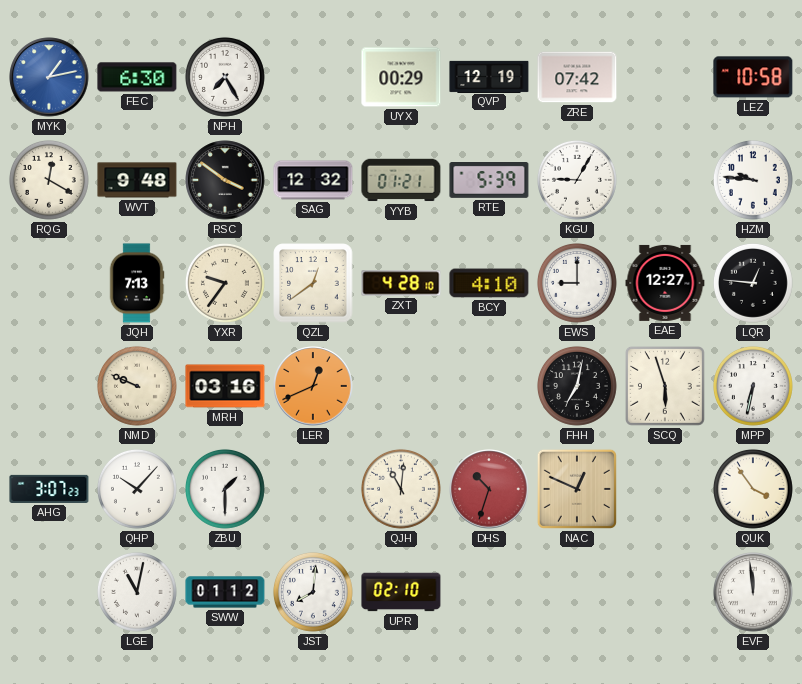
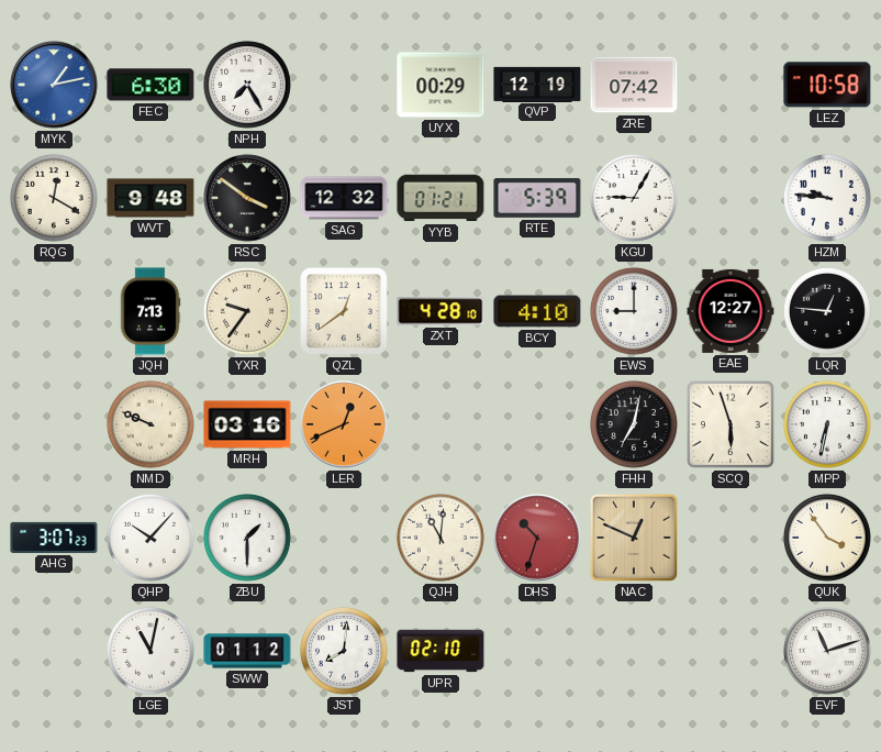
EVF: 11:59 -> 11:12
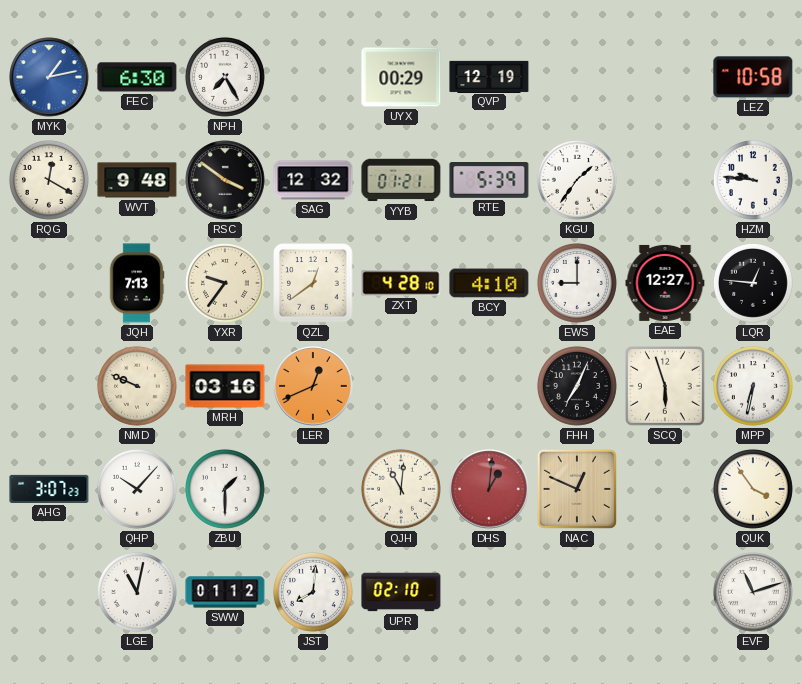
ZRE: 07:42 -> none
KGU: 9:05 -> 1:36
FHH: 7:02 -> 7:04
DHS: 10:33 -> 1:01
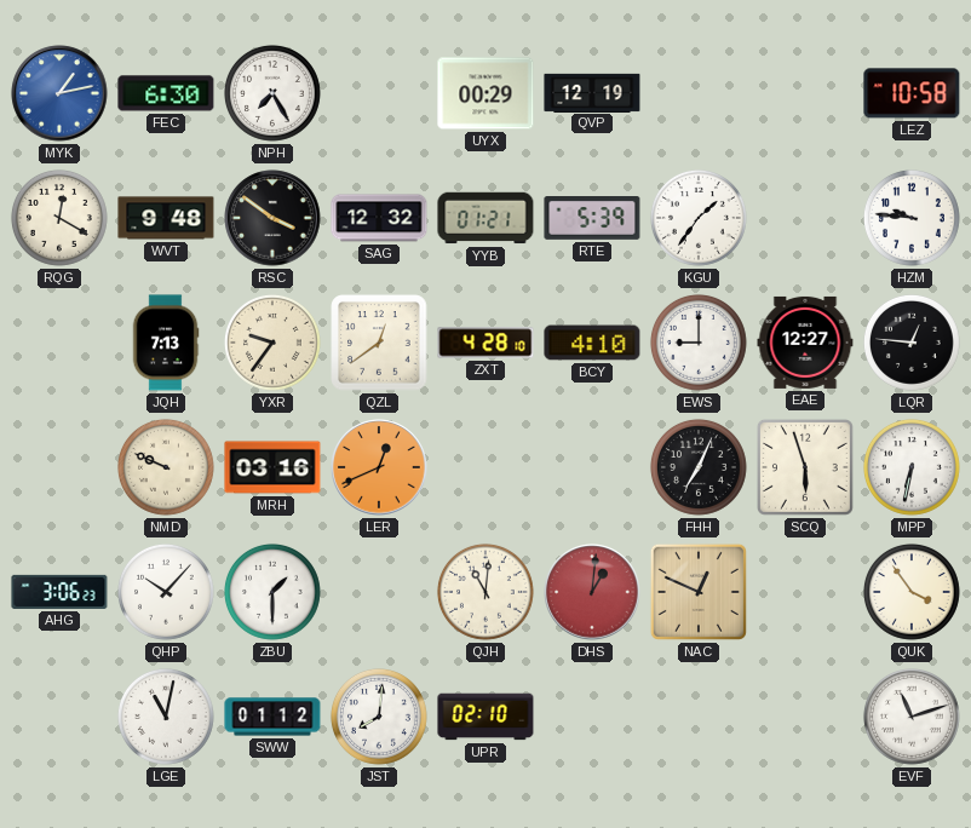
AHG: 3:07 -> 3:06
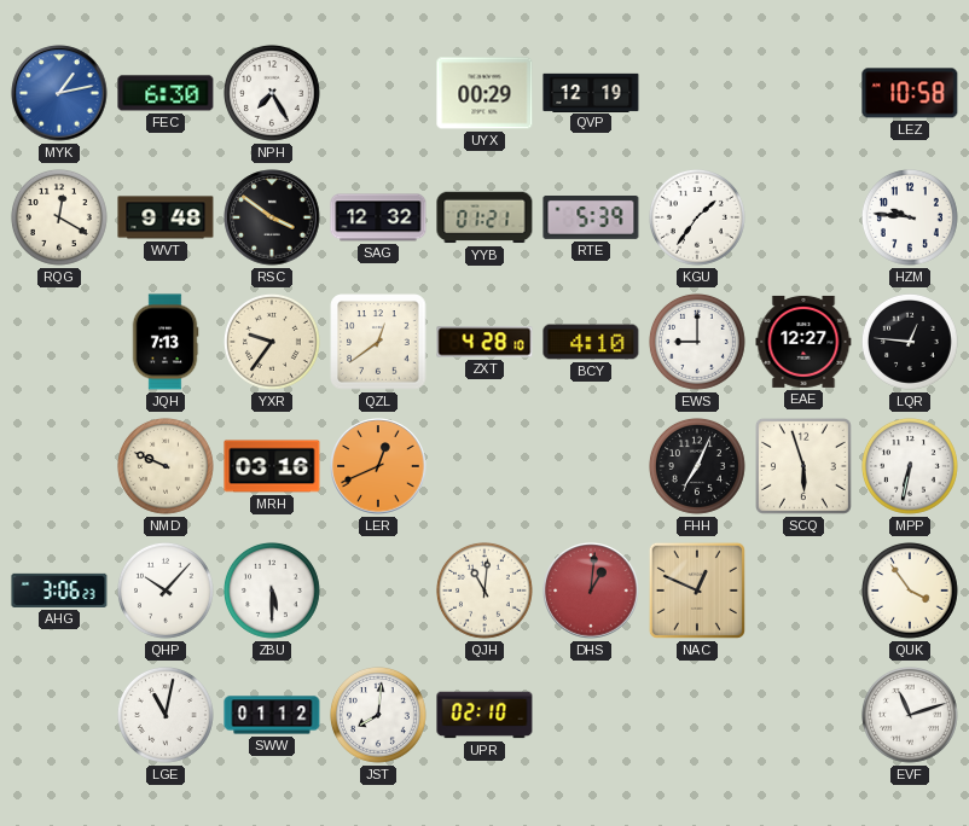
ZBU: 1:30 -> 5:30
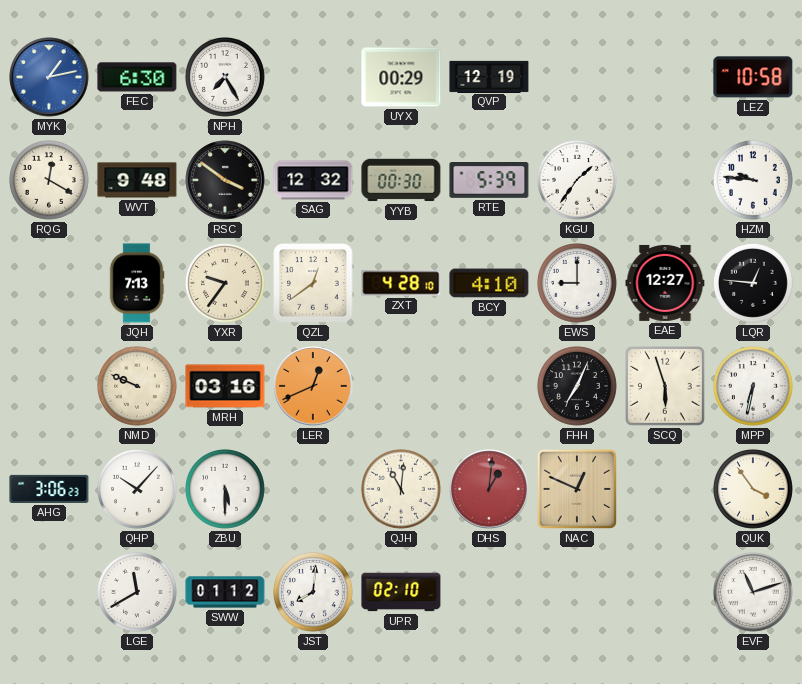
YYB: 01:21 -> 00:30
LGE: 11:02 -> 11:40
